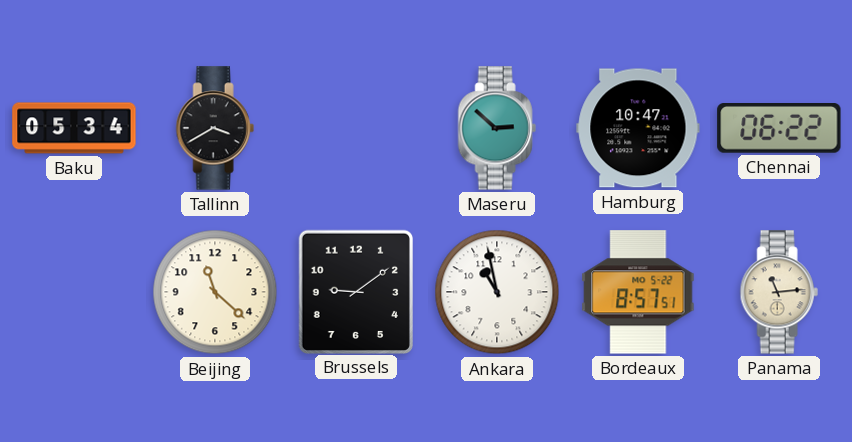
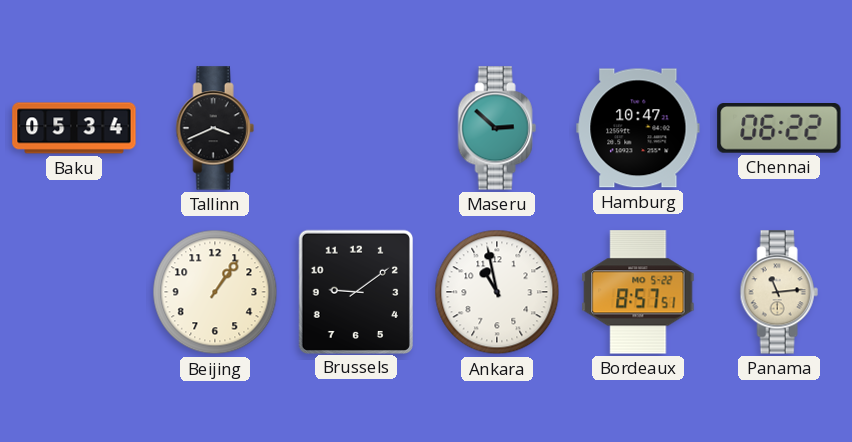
Tallinn: 3:40 -> 3:41
Beijing: 11:22 -> 1:06
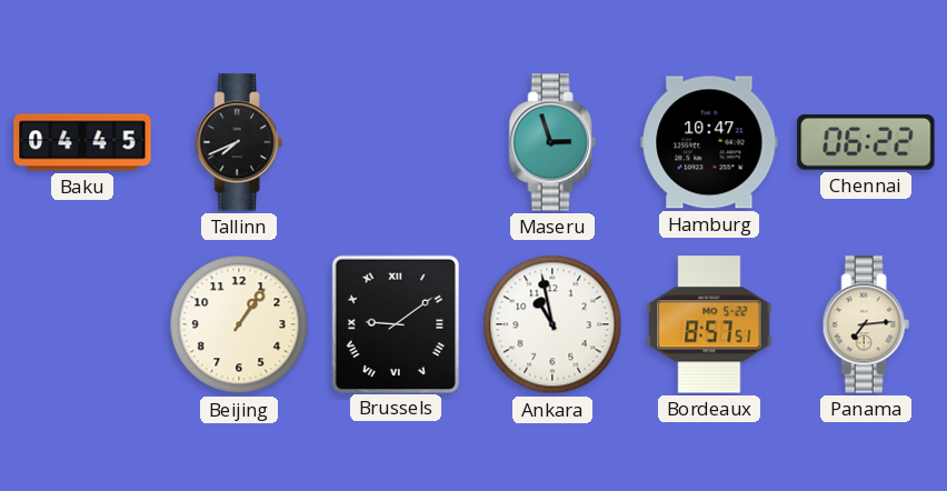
Baku: 05:34 -> 04:45
Tallinn: 3:41 -> 7:41
Maseru: 2:52 -> 2:57
Brussels numerals: Arabic -> Roman
Panama: 11:14 -> 7:14
